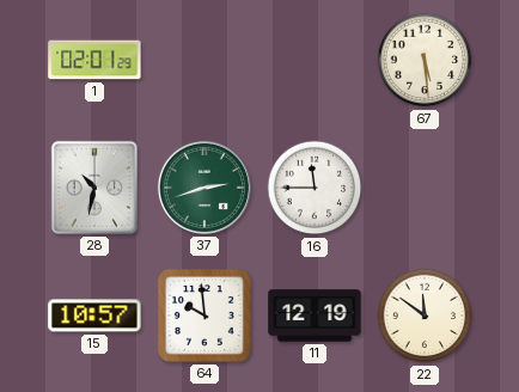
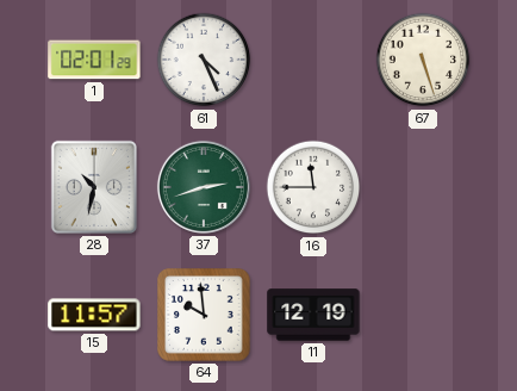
61: none -> 4:26
67: 5:29 -> 5:27
15: 10:57 -> 11:57
22: 11:51 -> none
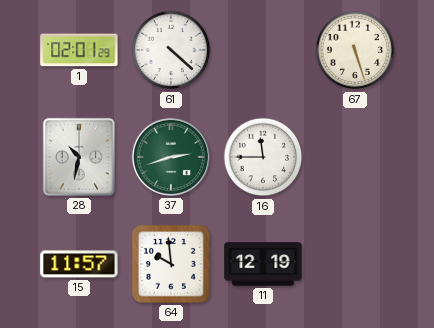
61: 4:26 -> 4:22
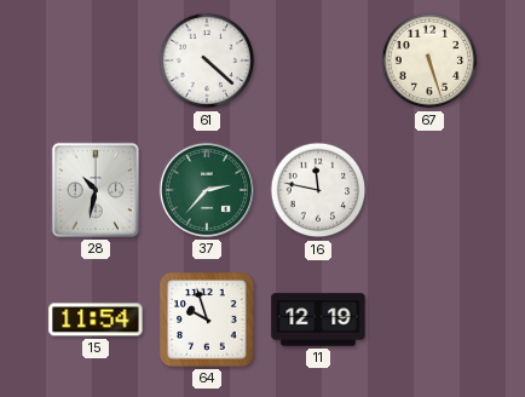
1: 02:01 -> none
37: 2:42 -> 2:37
16: 11:45 -> 11:47
15: 11:57 -> 11:54
64: 9:59 -> 9:57
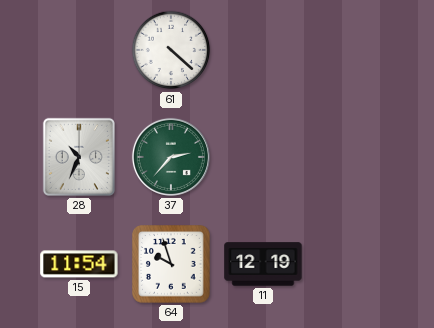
67: 5:27 -> none
28: 10:32 -> 10:34
16: 11:47 -> none
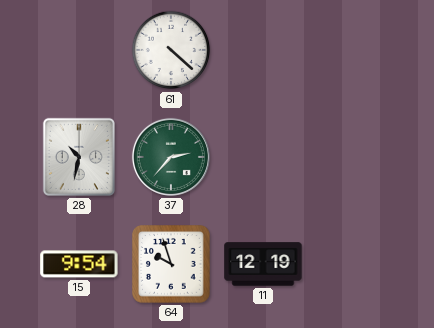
28: 10:34 -> 10:32
15: 11:54 -> 9:54
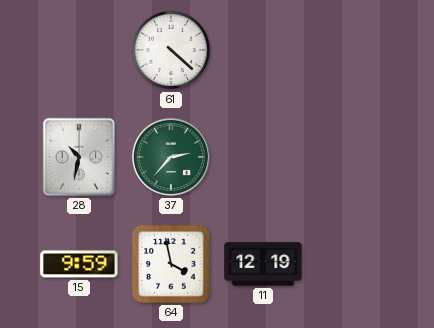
15: 9:54 -> 9:59
64: 9:57 -> 3:58
